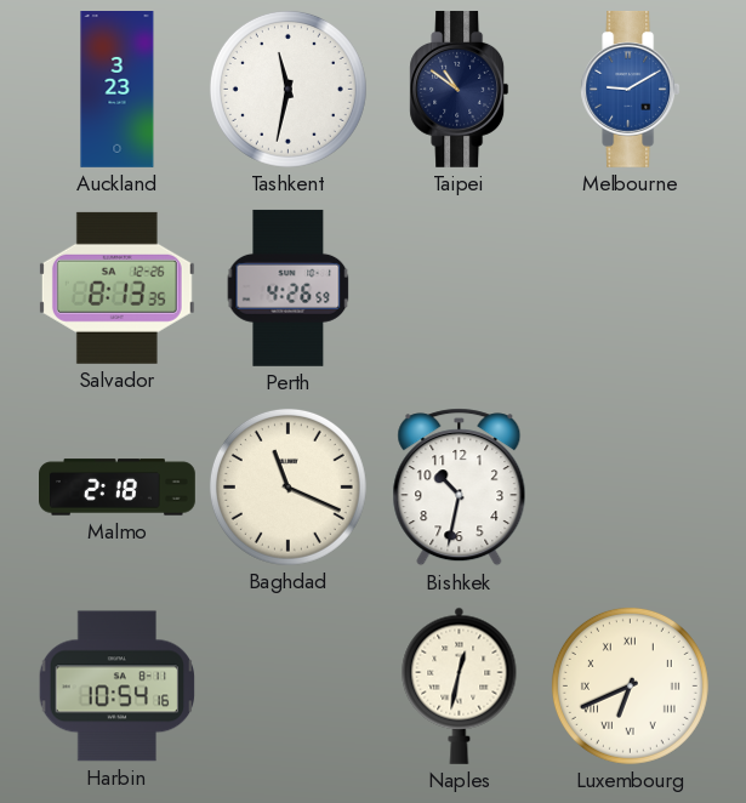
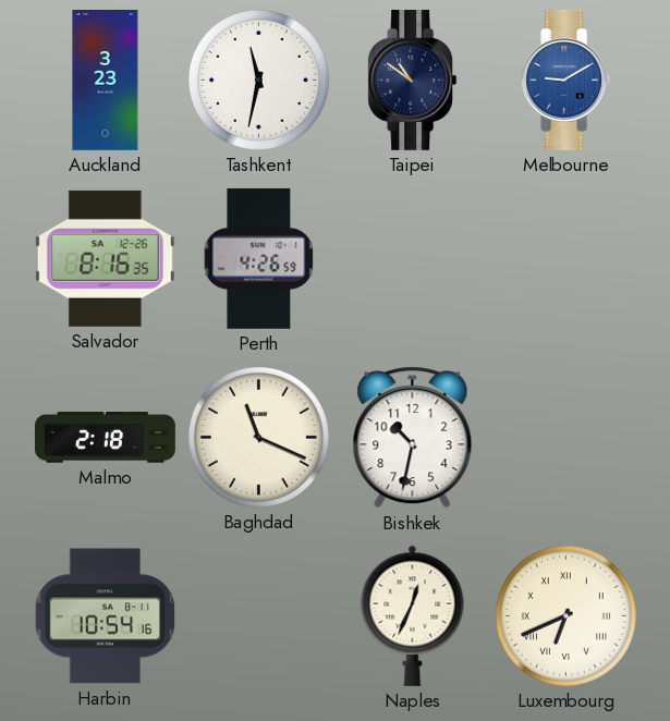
Salvador: 8:13 -> 8:16
Naples: 12:32 -> 12:34
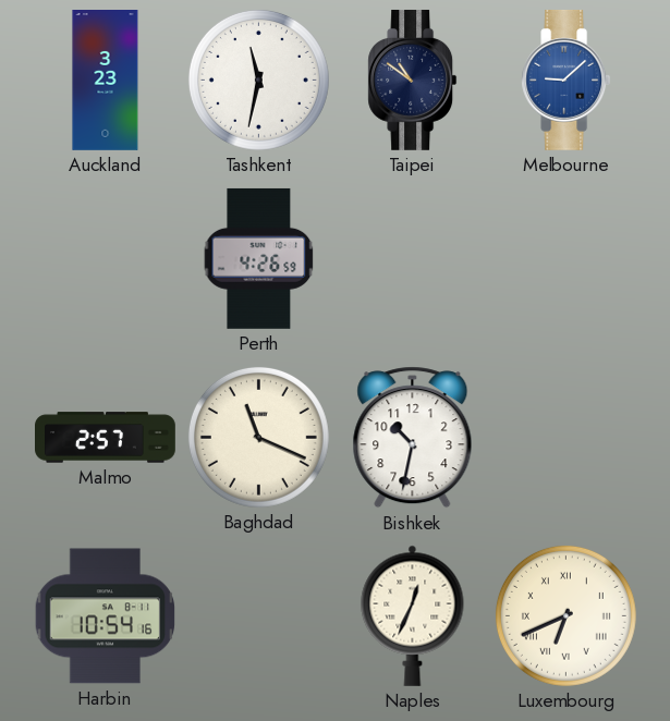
Melbourne: 9:10 -> 9:08
Salvador: 8:16 -> none
Malmo: 2:18 -> 2:57
